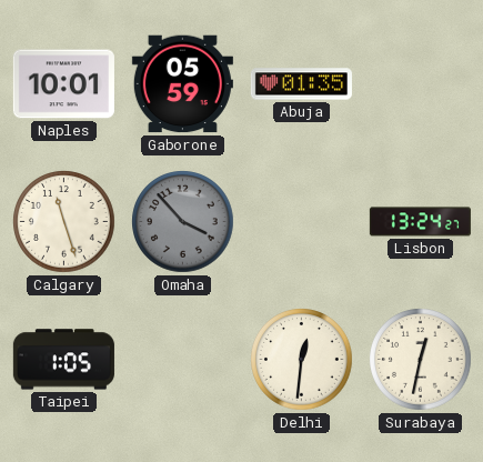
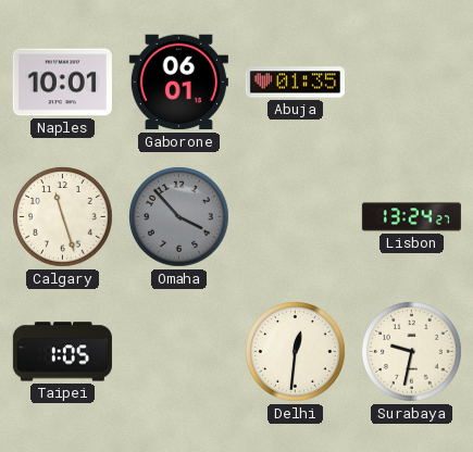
Gaborone: 05:59 -> 06:01
Surabaya: 12:32 -> 9:32
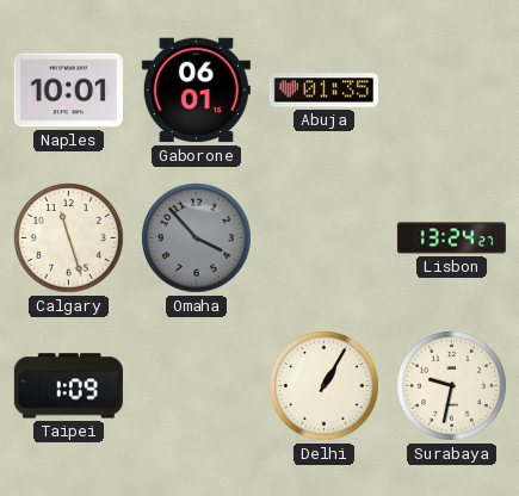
Taipei: 1:05 -> 1:09
Delhi: 12:31 -> 1:05
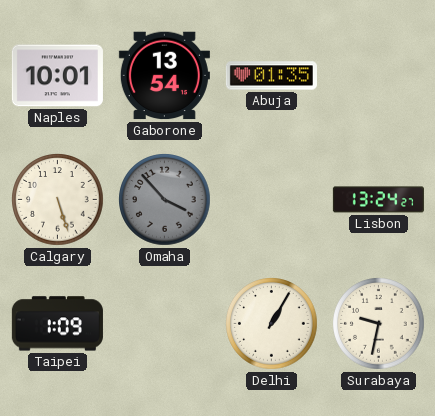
Gaborone: 06:01 -> 13:54
Calgary: 11:27 -> 5:27
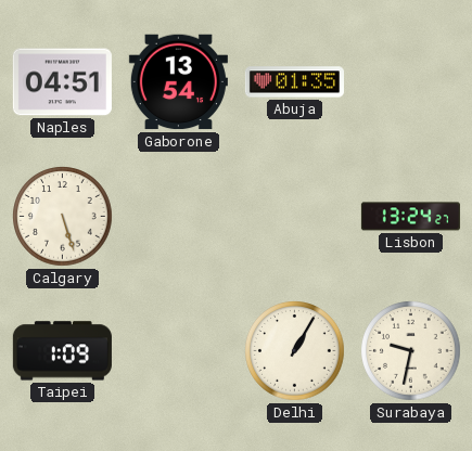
Naples: 10:01 -> 04:51
Omaha: 3:53 -> none
